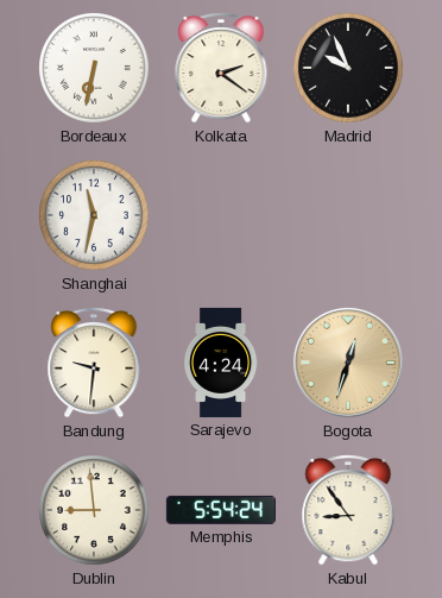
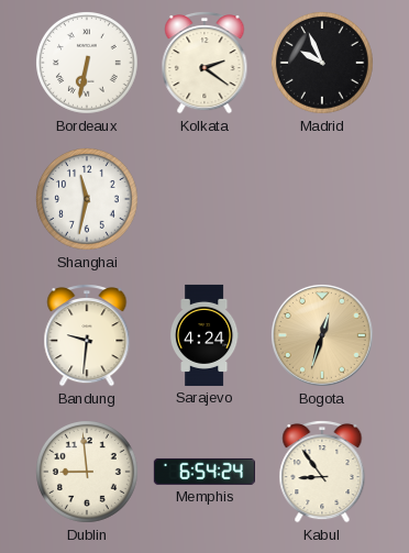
Memphis: 5:54 -> 6:54
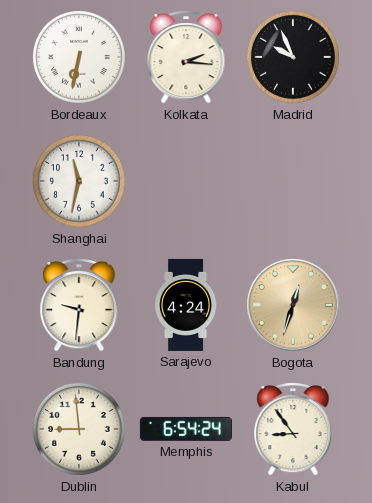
Kolkata: 2:21 -> 2:16
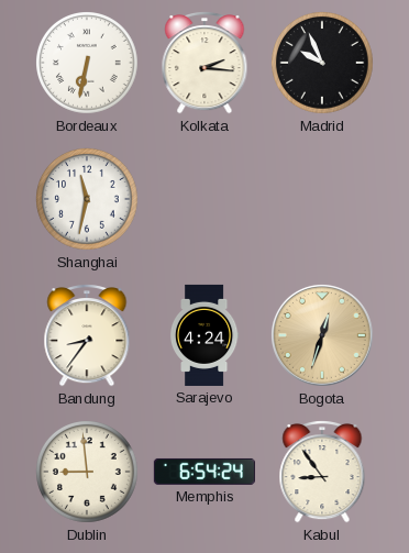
Bandung: 9:31 -> 8:36
